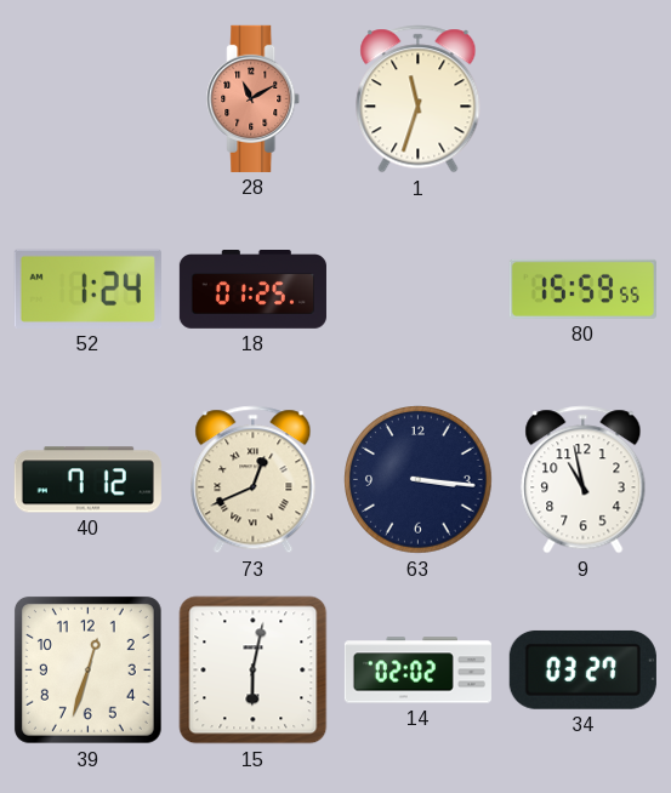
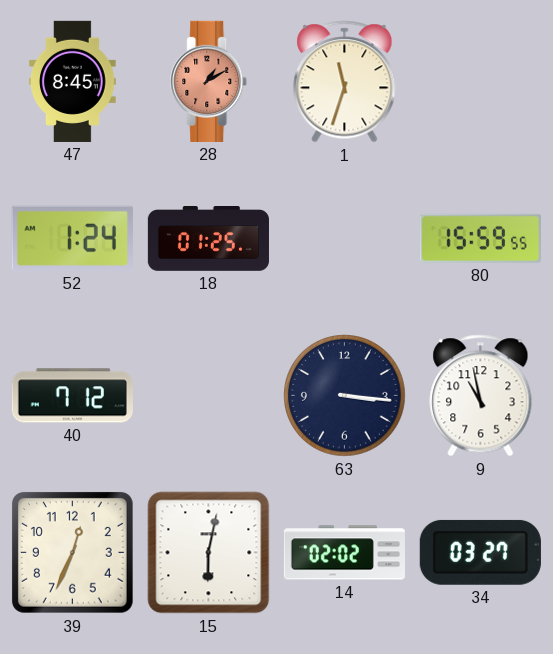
47: none -> 8:45
28: 11:10 -> 1:10
73: 12:41 -> none
39: 12:33 -> 12:34
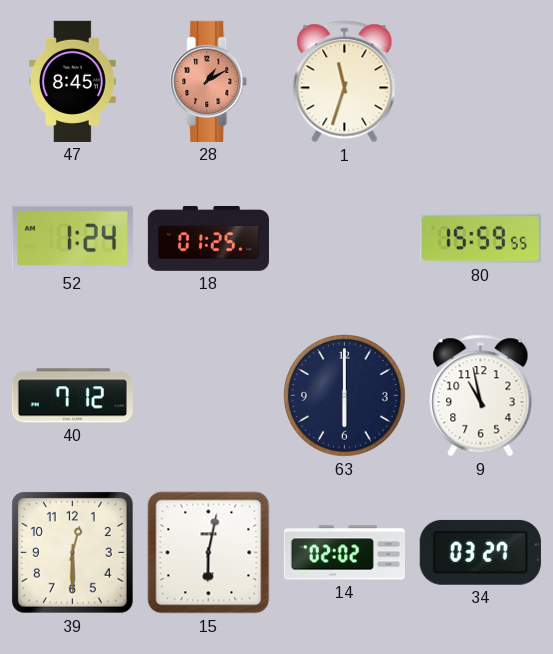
63: 3:16 -> 6:00
39: 12:34 -> 12:30
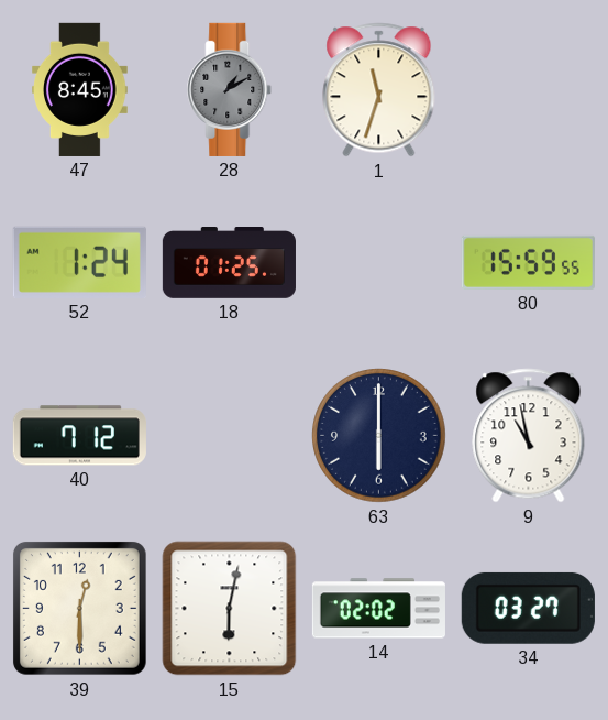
28 dial: salmon -> grey
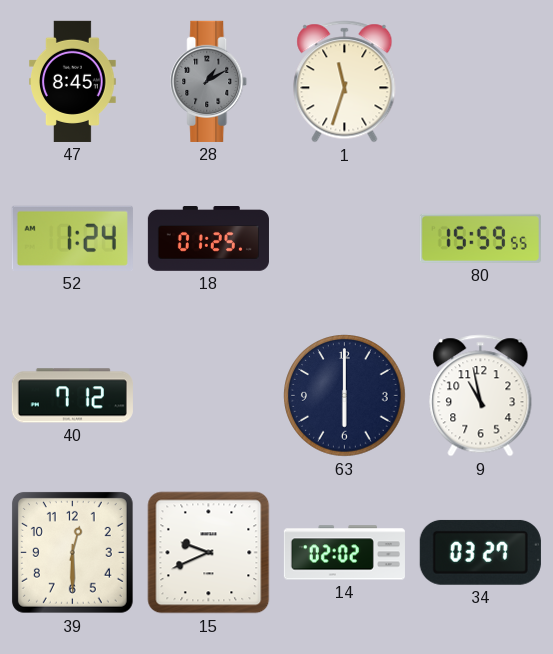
15: 6:02 -> 9:41
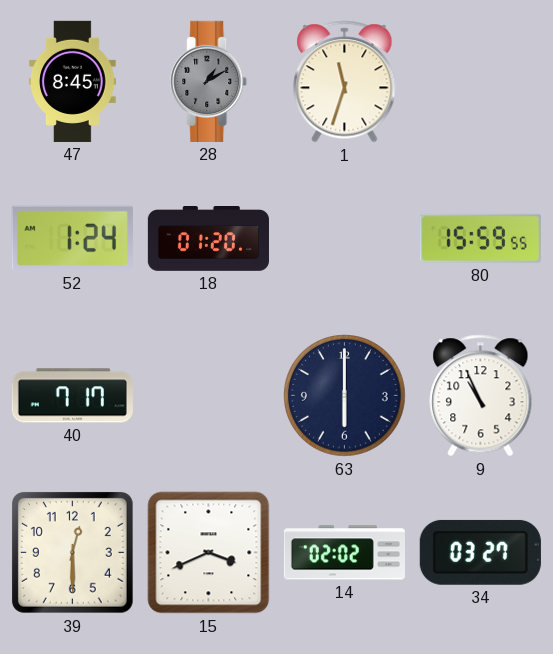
18: 01:25 -> 01:20
40: 7:12 -> 7:17
9: 10:58 -> 10:56
15: 9:41 -> 3:41
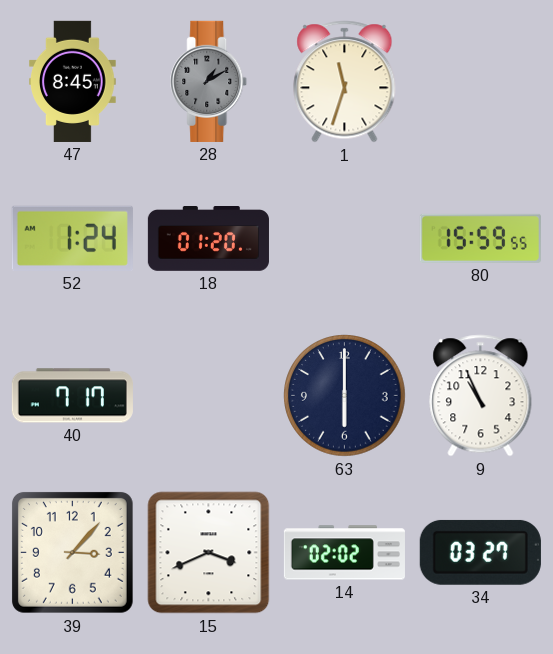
39: 12:30 -> 3:07
